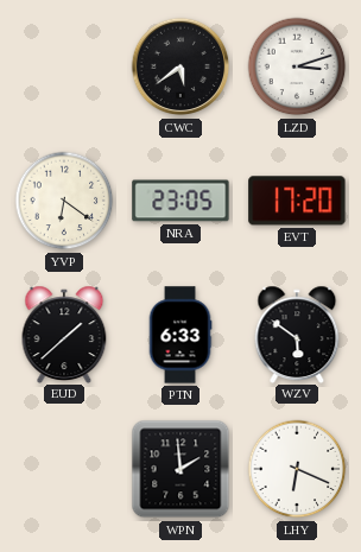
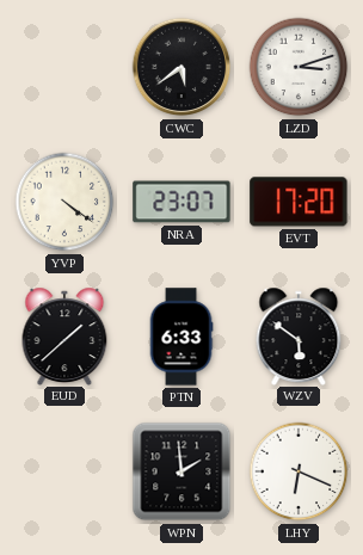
YVP: 6:21 -> 4:21
NRA: 23:05 -> 23:07
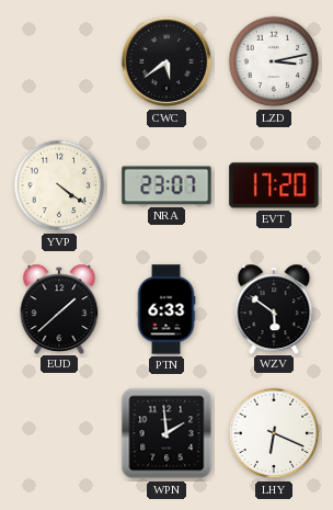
LZD: 3:12 -> 3:13
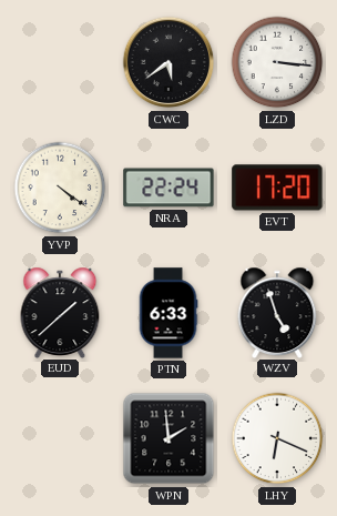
LZD: 3:13 -> 3:16
NRA: 23:07 -> 22:24
WZV: 5:51 -> 4:57
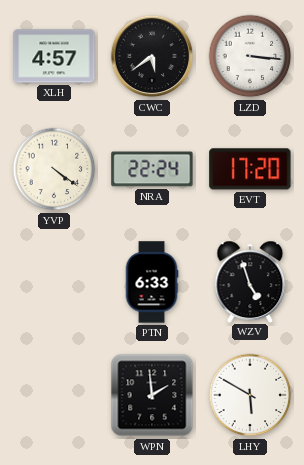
XLH: none -> 4:57
EUD: 1:38 -> none
LHY: 6:19 -> 5:50
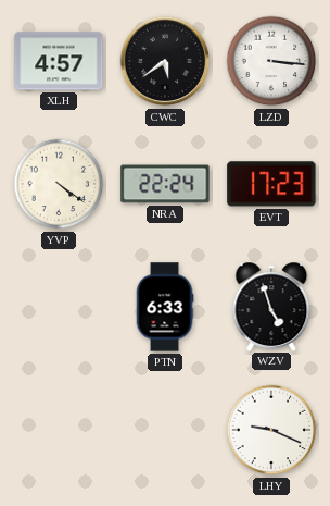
EVT: 17:20 -> 17:23
WPN: 1:59 -> none
LHY: 5:50 -> 9:19
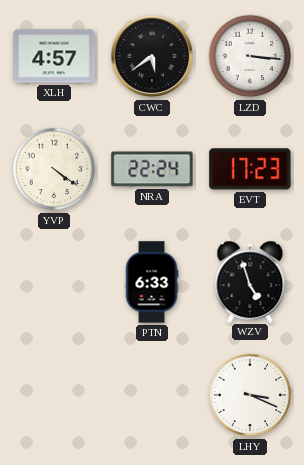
LHY: 9:19 -> 3:19
